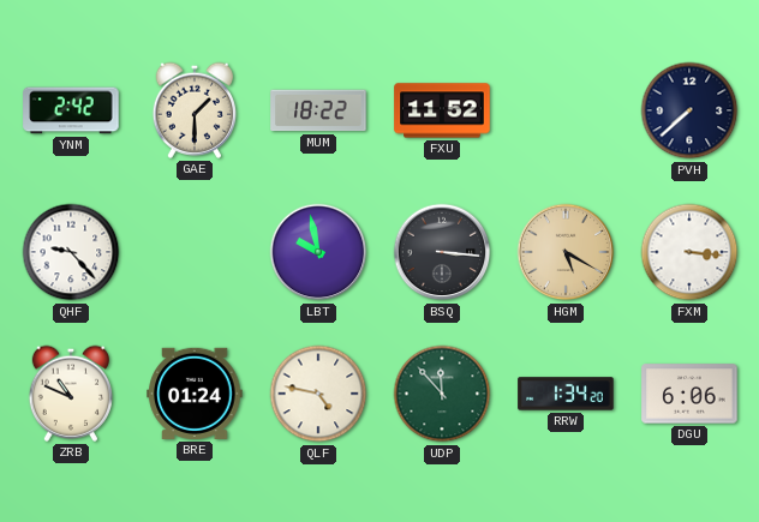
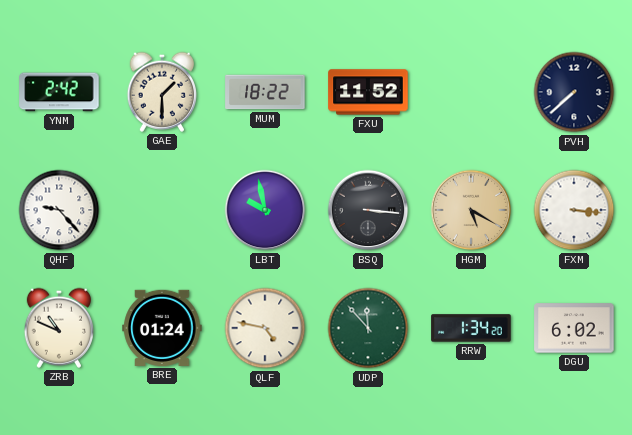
DGU: 6:06 -> 6:02
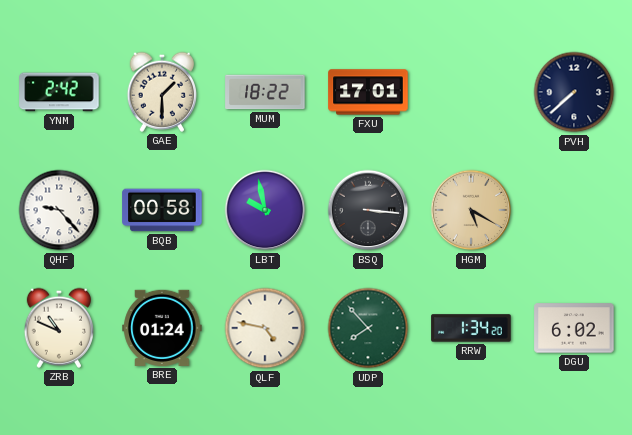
FXU: 11:52 -> 17:01
BQB: none -> 00:58
FXM: 3:16 -> none
UDP: 11:53 -> 7:53
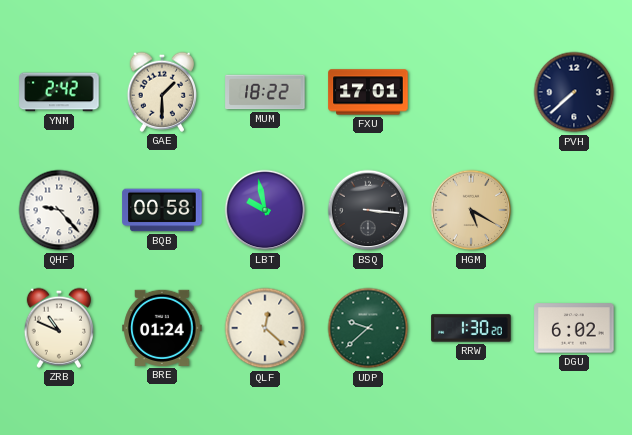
QLF: 4:47 -> 12:22
UDP: 7:53 -> 9:38
RRW: 1:34 -> 1:30
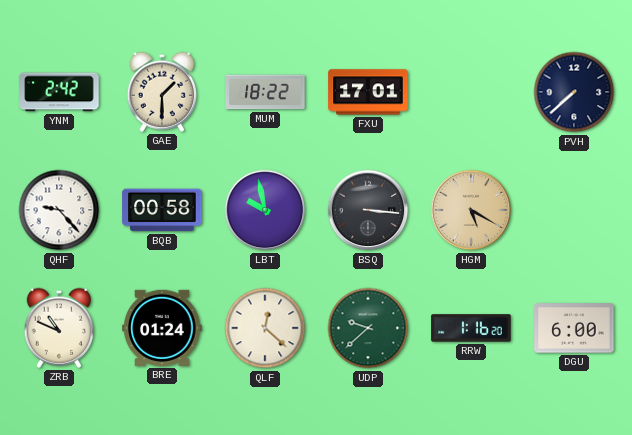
RRW: 1:30 -> 1:16
DGU: 6:02 -> 6:00
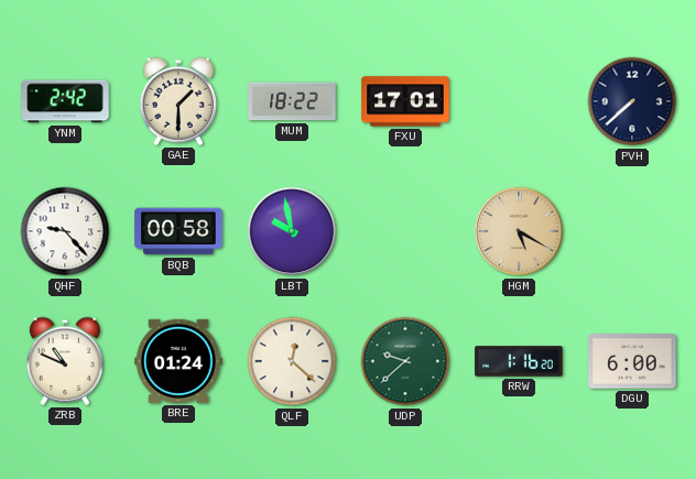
BSQ: 3:16 -> none
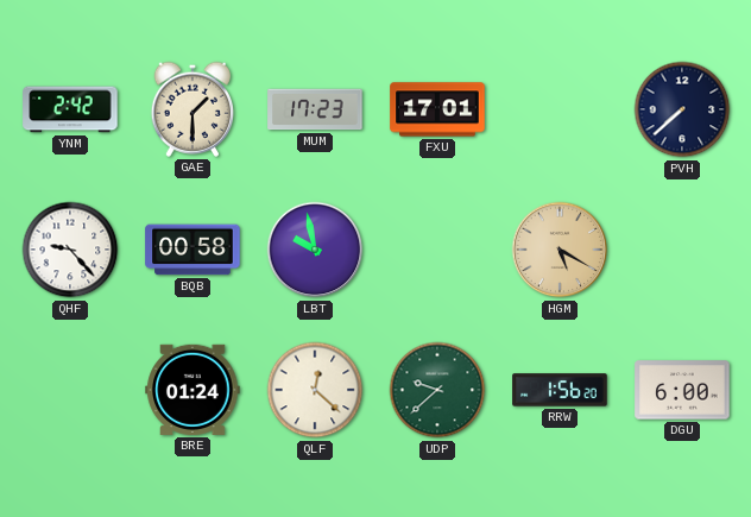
MUM: 18:22 -> 17:23
ZRB: 10:49 -> none
RRW: 1:16 -> 1:56
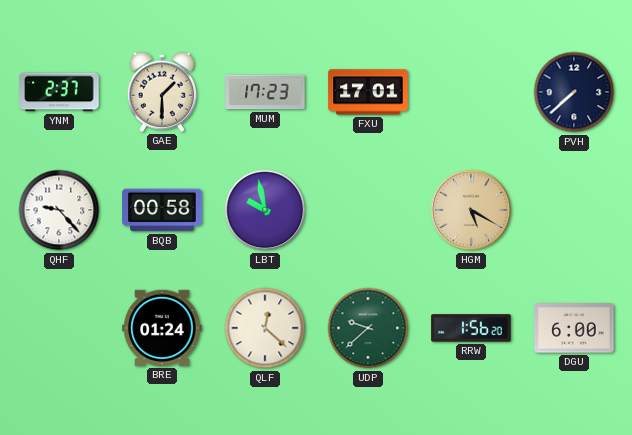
YNM: 2:42 -> 2:37
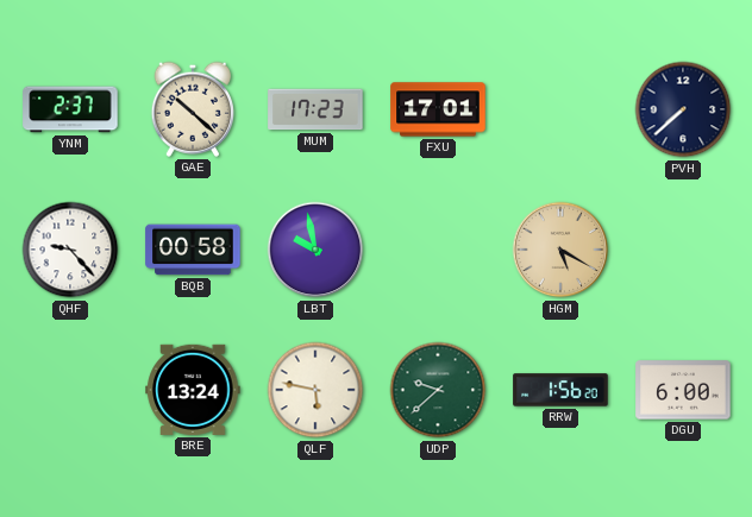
GAE: 1:30 -> 10:22
BRE: 01:24 -> 13:24
QLF: 12:22 -> 5:47
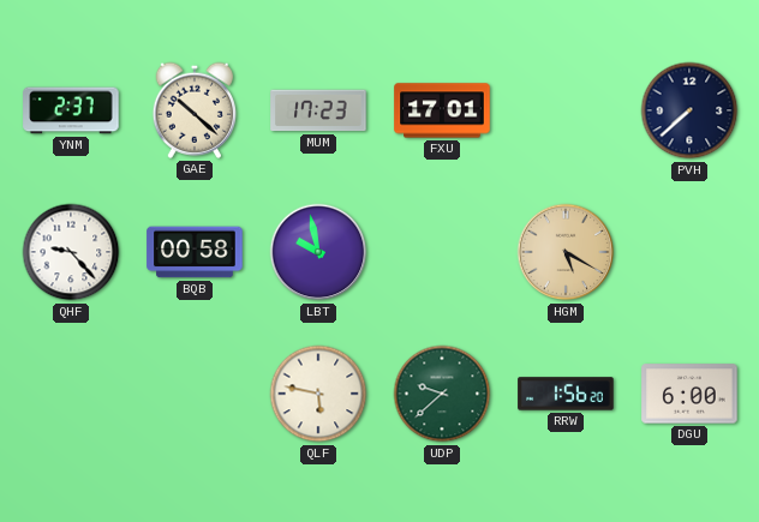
BRE: 13:24 -> none
